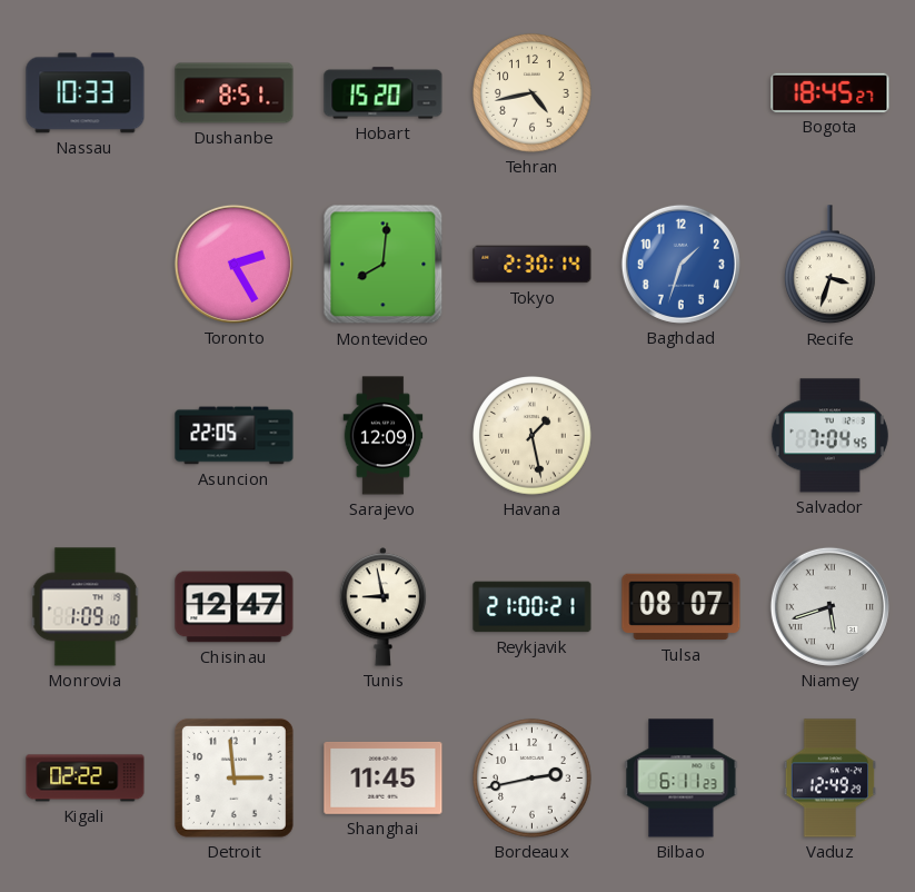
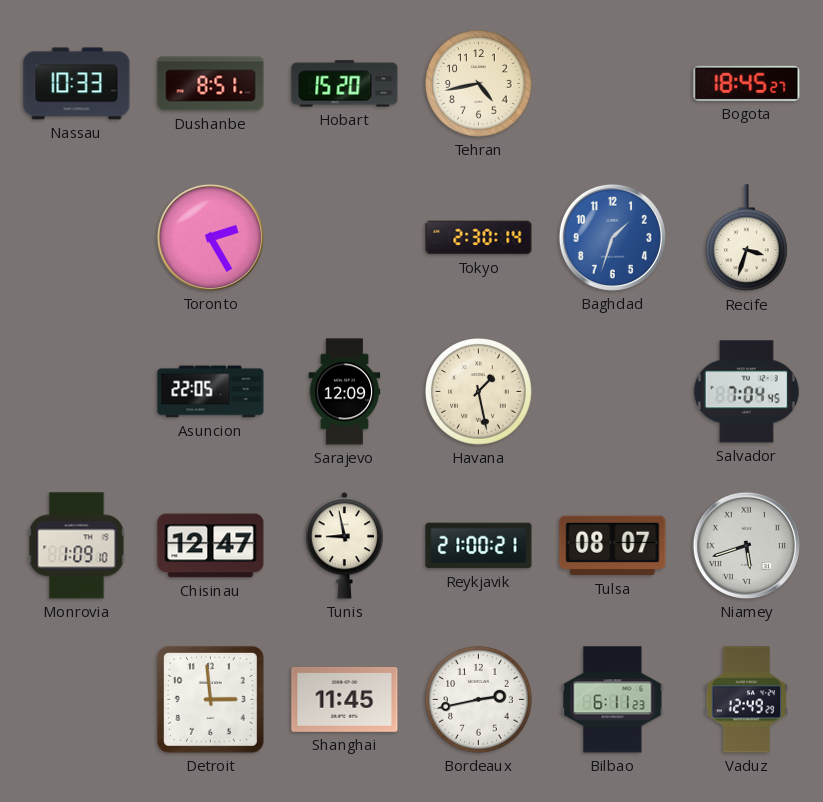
Montevideo: 8:01 -> none
Kigali: 02:22 -> none
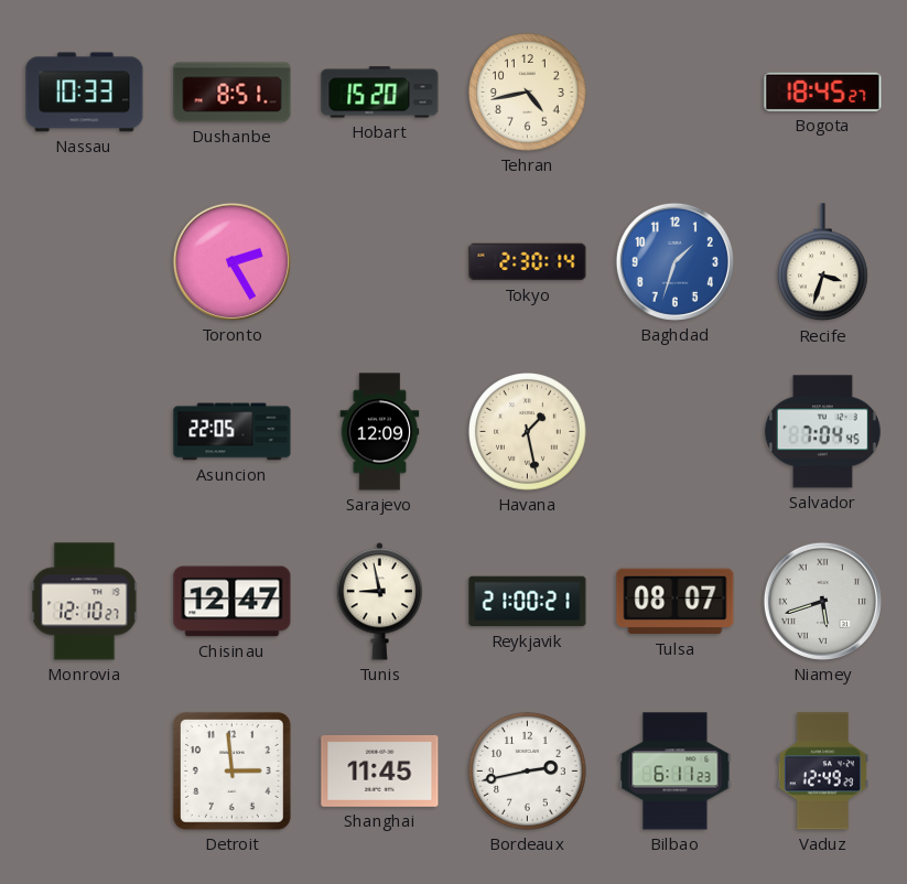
Monrovia: 1:09 -> 12:10
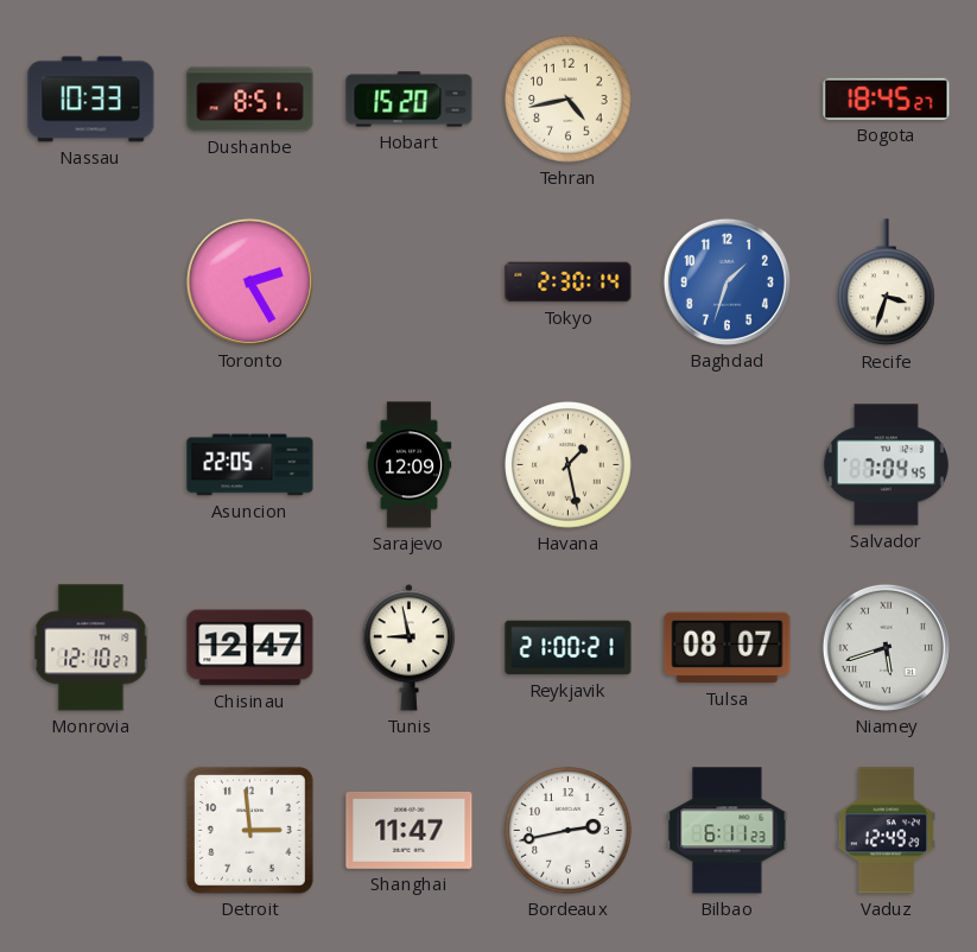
Shanghai: 11:45 -> 11:47
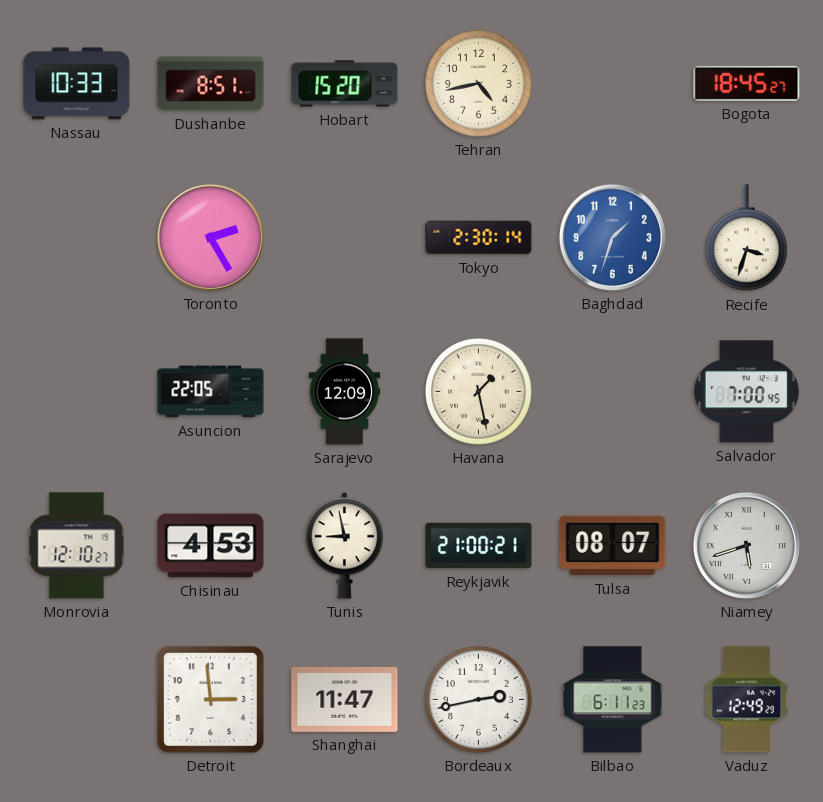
Salvador: 7:04 -> 7:00
Chisinau: 12:47 -> 4:53
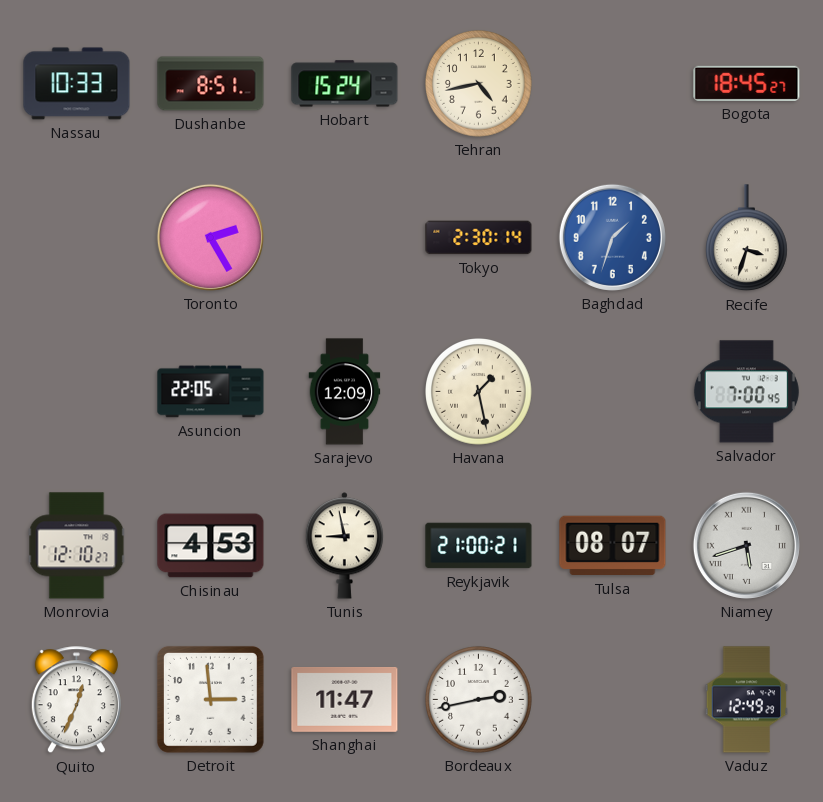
Hobart: 15:20 -> 15:24
Quito: none -> 12:34
Bilbao: 6:11 -> none
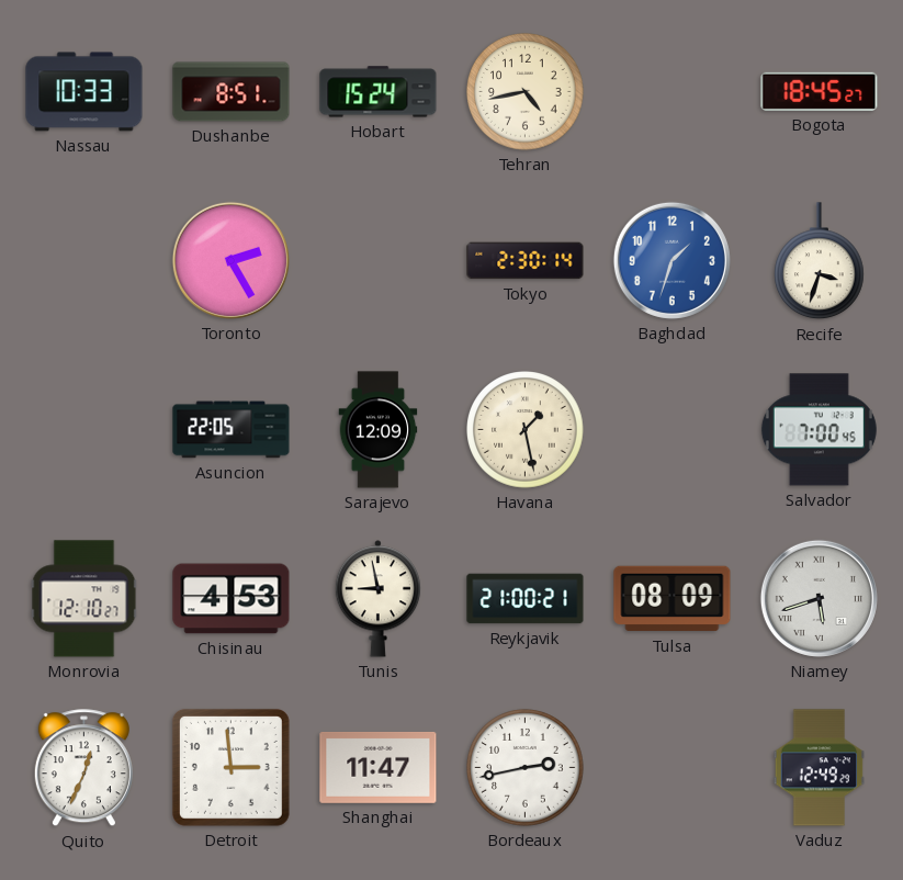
Tulsa: 08:07 -> 08:09
